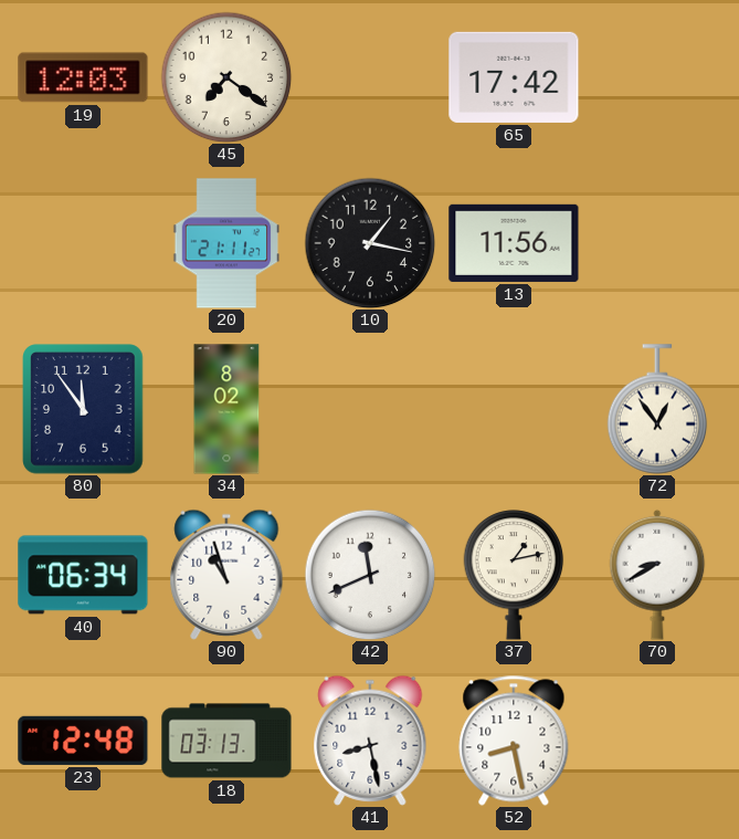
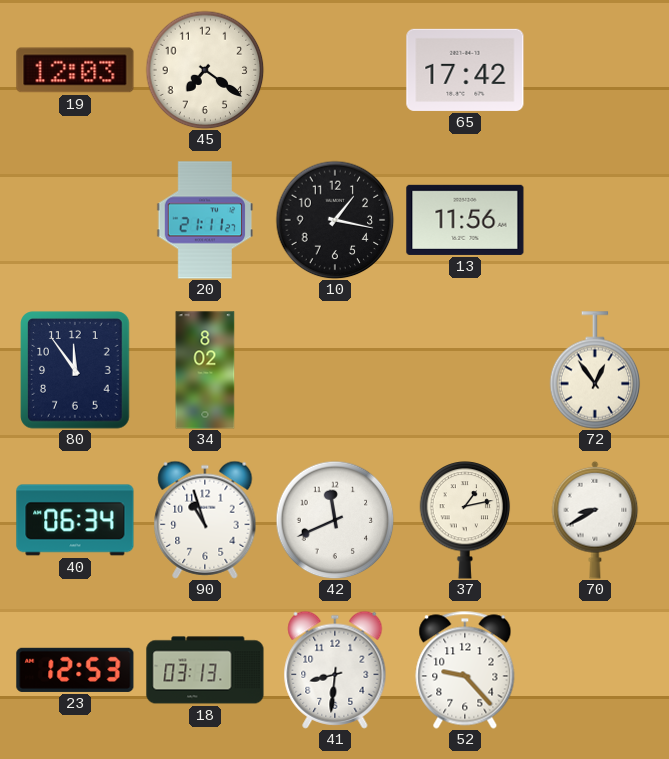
23: 12:48 -> 12:53
41: 8:28 -> 8:31
52: 8:28 -> 9:23
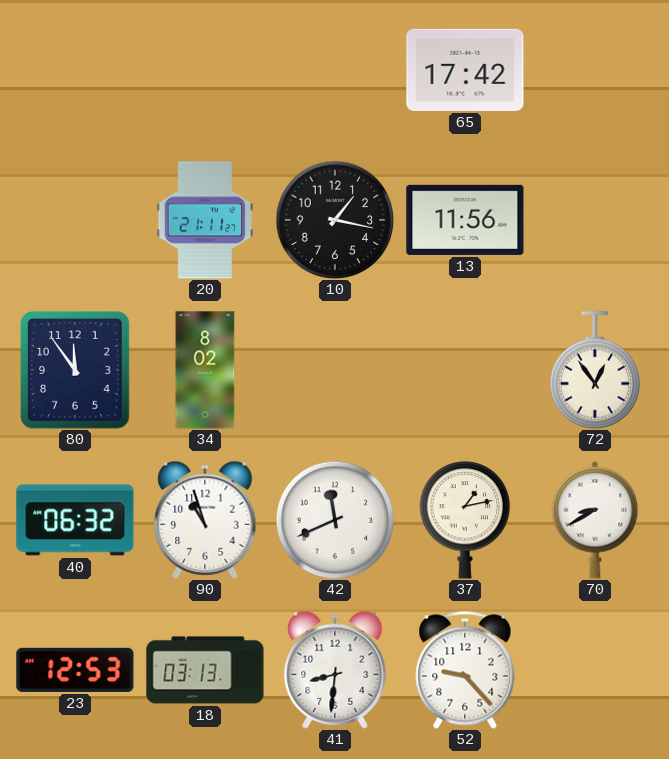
19: 12:03 -> none
45: 7:21 -> none
40: 06:34 -> 06:32
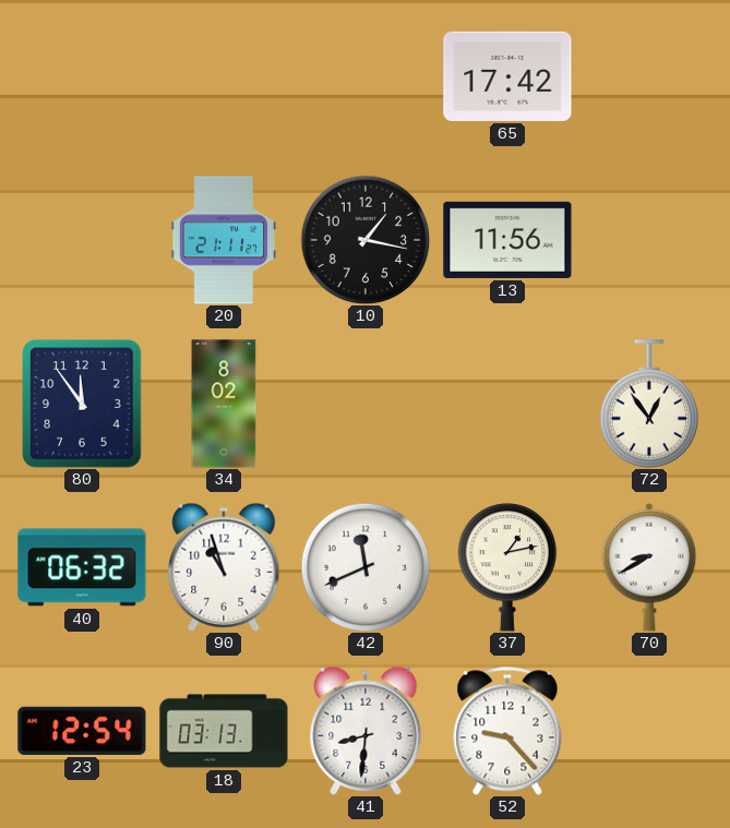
23: 12:53 -> 12:54
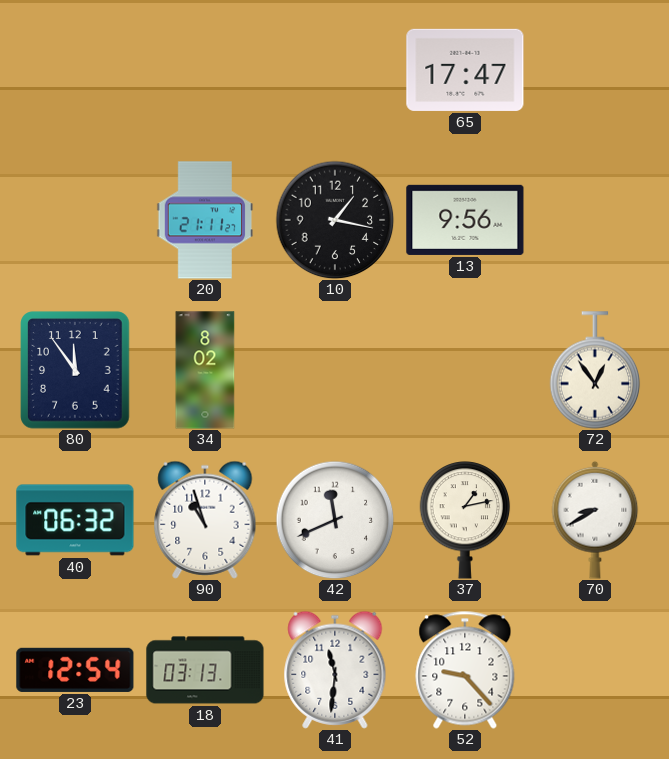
65: 17:42 -> 17:47
13: 11:56 -> 9:56
41: 8:31 -> 11:31
